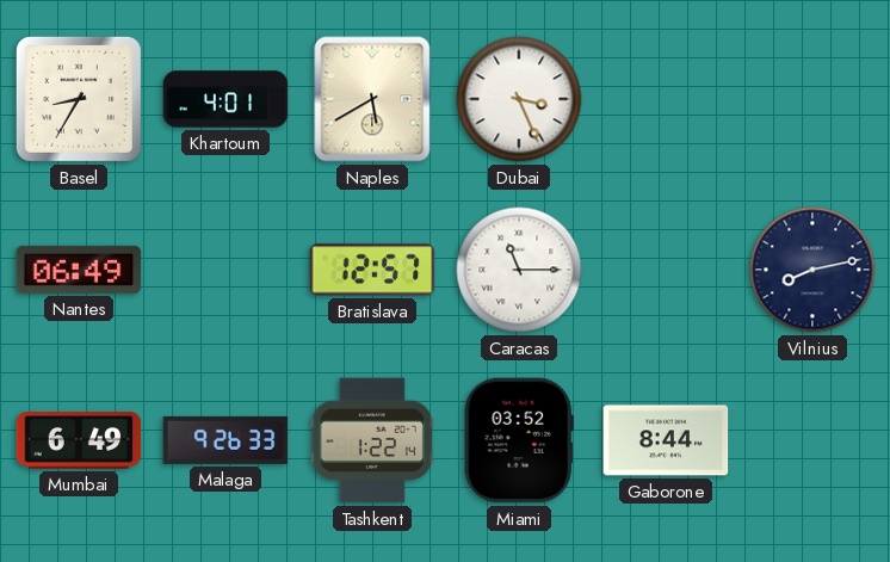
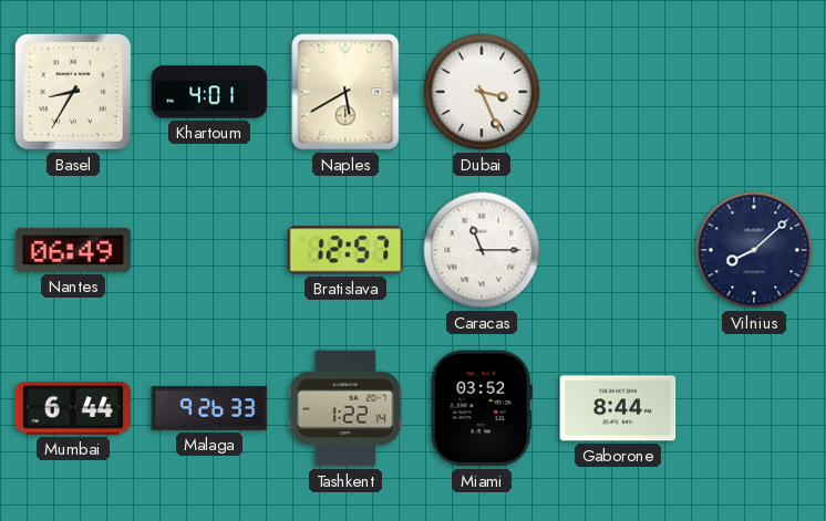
Vilnius: 8:13 -> 8:08
Mumbai: 6:49 -> 6:44
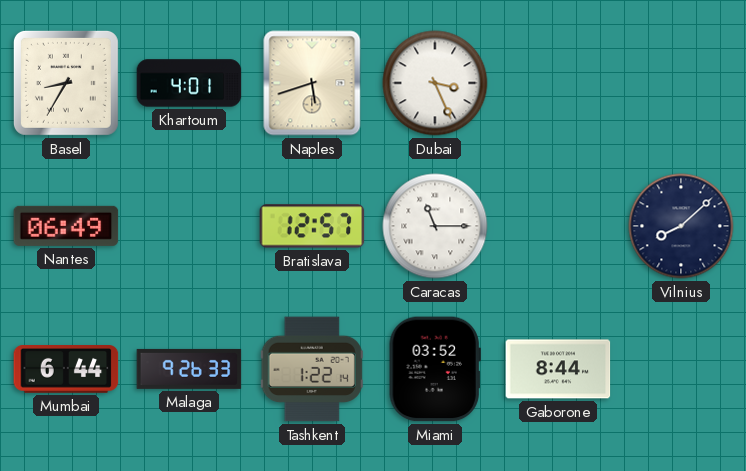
Naples: 5:40 -> 5:42
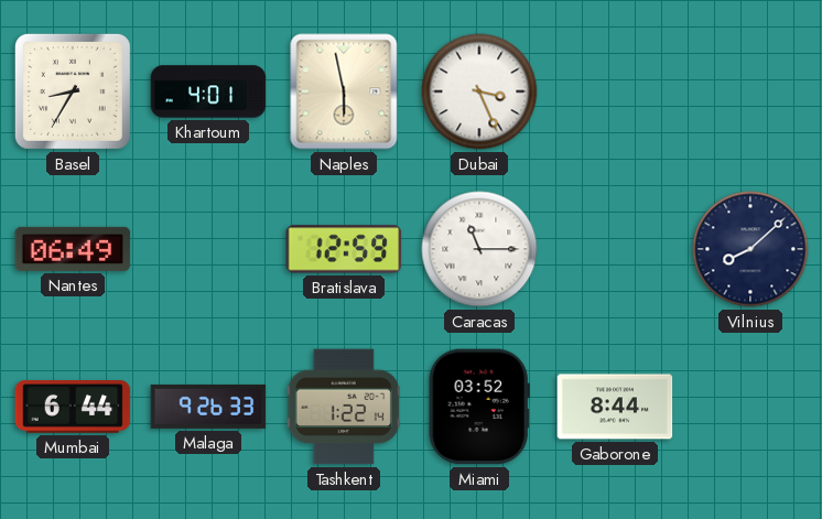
Naples: 5:42 -> 5:58
Bratislava: 12:57 -> 12:59
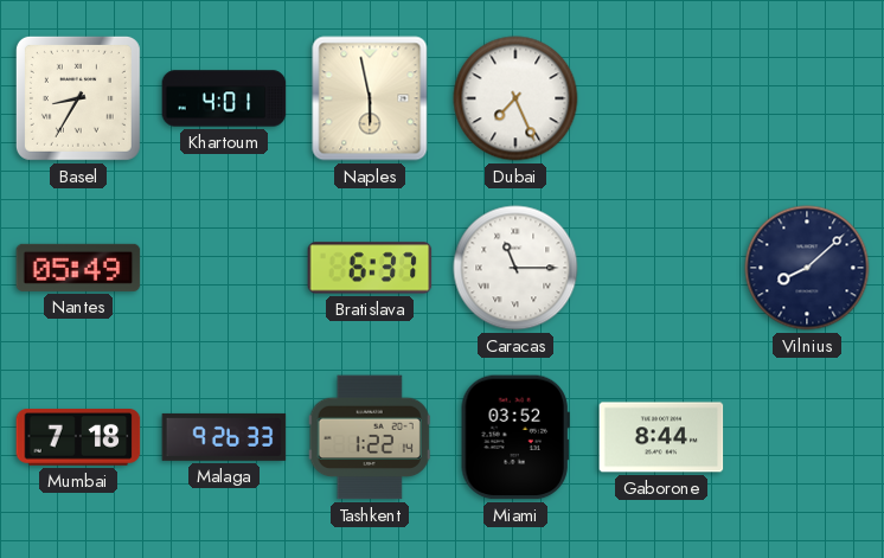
Dubai: 3:26 -> 7:26
Nantes: 06:49 -> 05:49
Bratislava: 12:59 -> 6:37
Mumbai: 6:44 -> 7:18
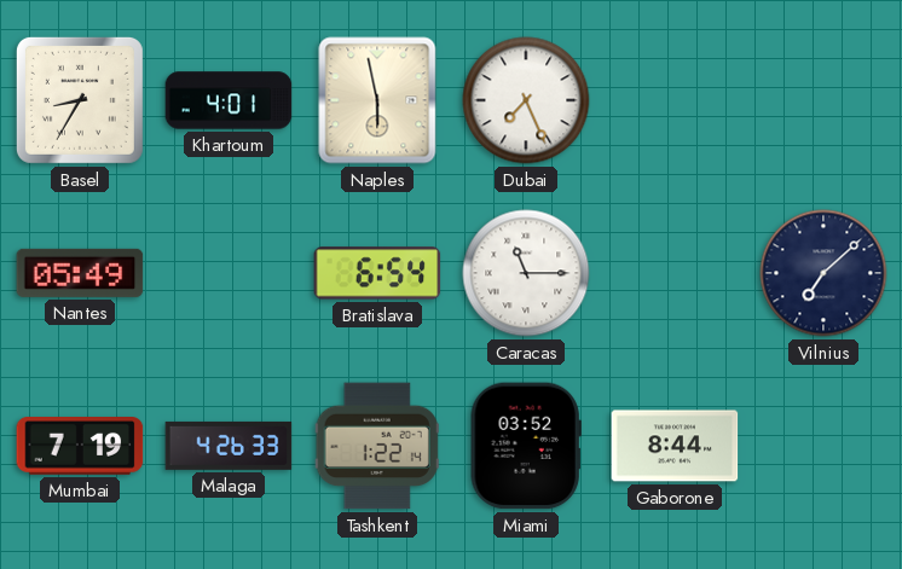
Bratislava: 6:37 -> 6:54
Vilnius: 8:08 -> 7:08
Mumbai: 7:18 -> 7:19
Malaga: 9:26 -> 4:26
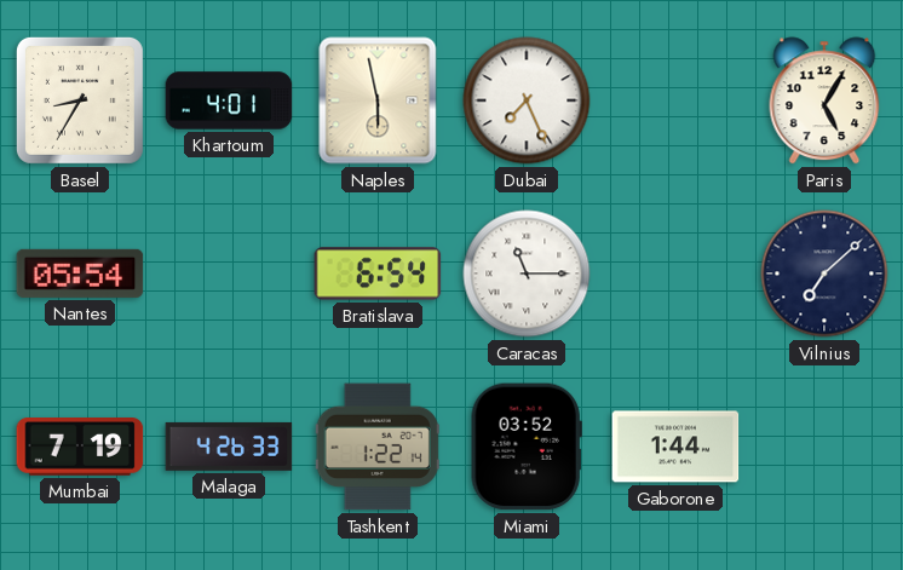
Paris: none -> 5:05
Nantes: 05:49 -> 05:54
Gaborone: 8:44 -> 1:44
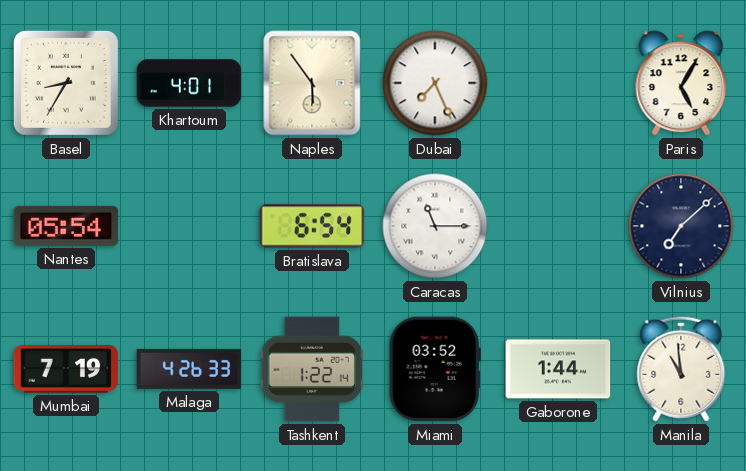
Naples: 5:58 -> 5:54
Manila: none -> 10:59
